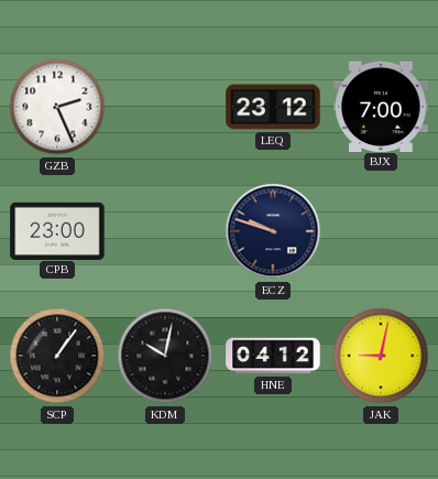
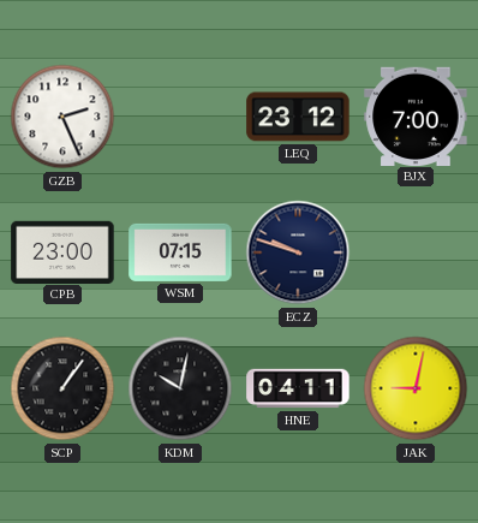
WSM: none -> 07:15
HNE: 04:12 -> 04:11
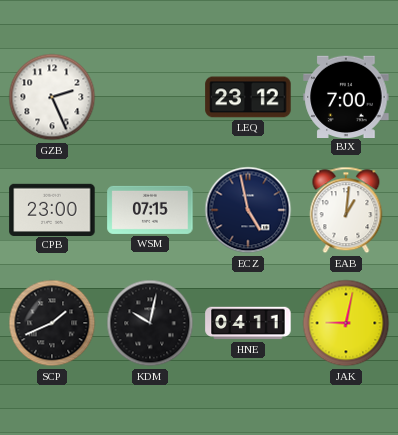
ECZ: 9:48 -> 4:58
EAB: none -> 1:01
SCP: 1:06 -> 1:41
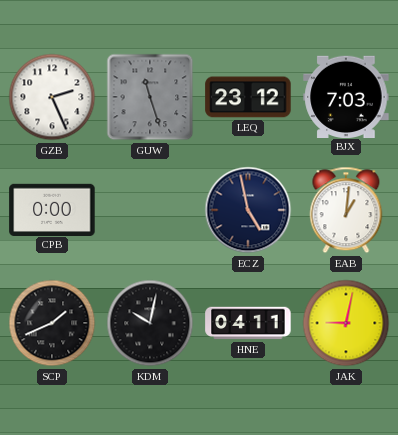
GUW: none -> 11:27
BJX: 7:00 -> 7:03
CPB: 23:00 -> 0:00
WSM: 07:15 -> none
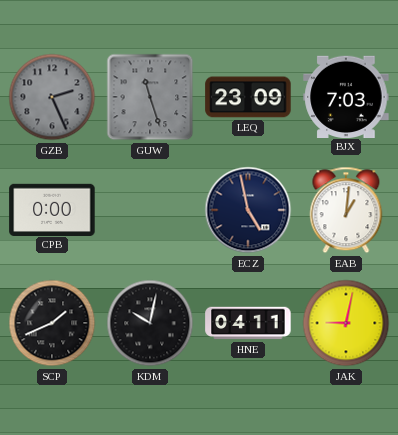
GZB dial: white -> grey
LEQ: 23:12 -> 23:09
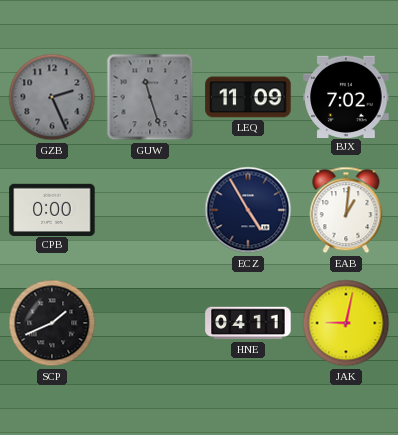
LEQ: 23:09 -> 11:09
BJX: 7:03 -> 7:02
ECZ: 4:58 -> 4:55
KDM: 10:02 -> none
